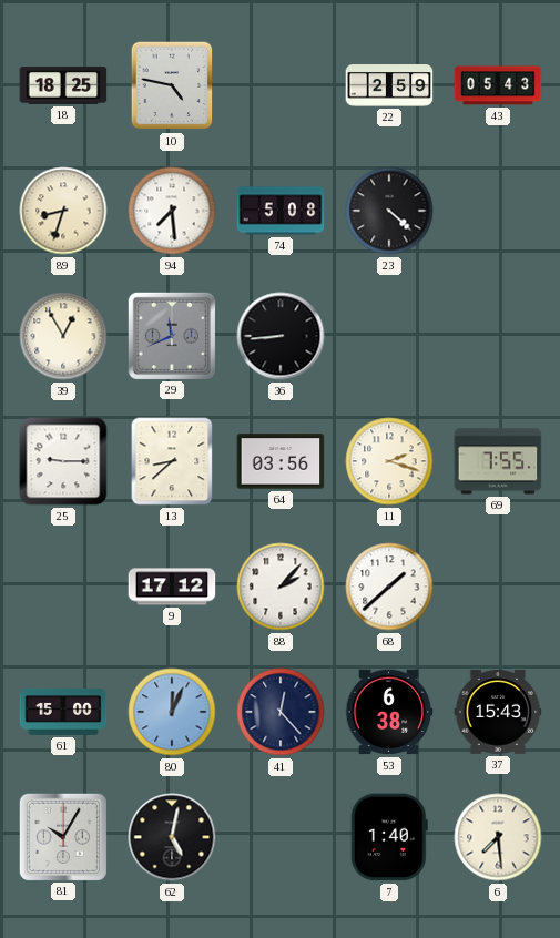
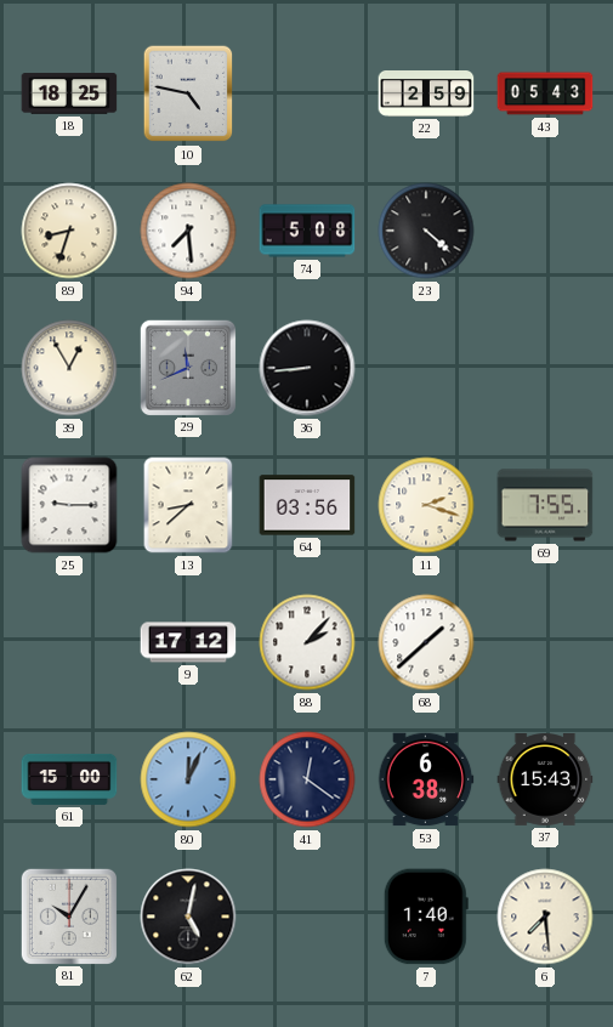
41: 12:23 -> 12:21
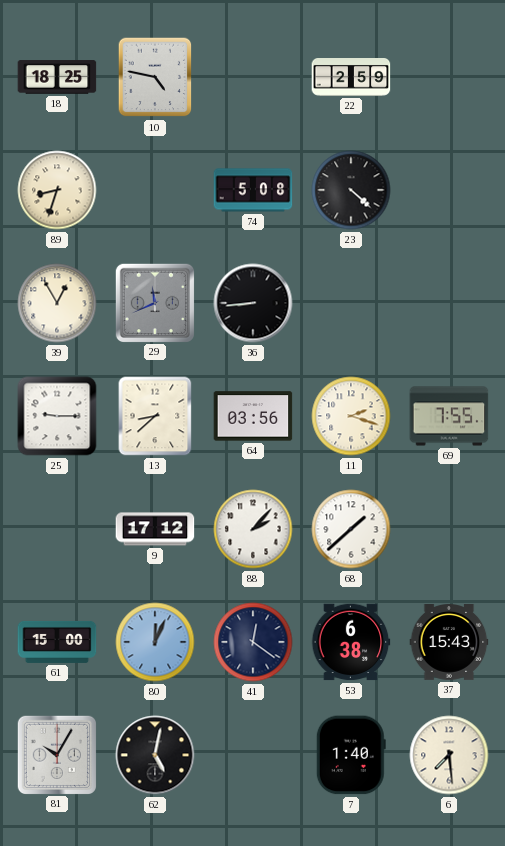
43: 05:43 -> none
94: 7:29 -> none
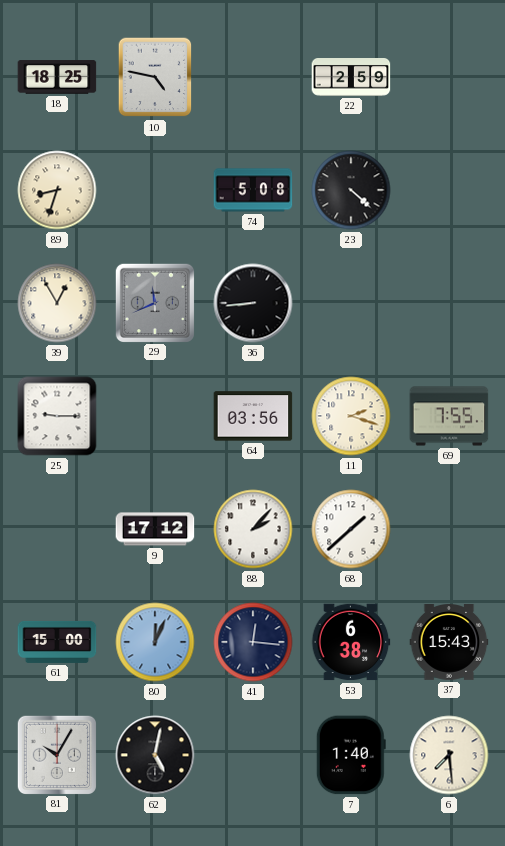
13: 8:38 -> none
41: 12:21 -> 12:16
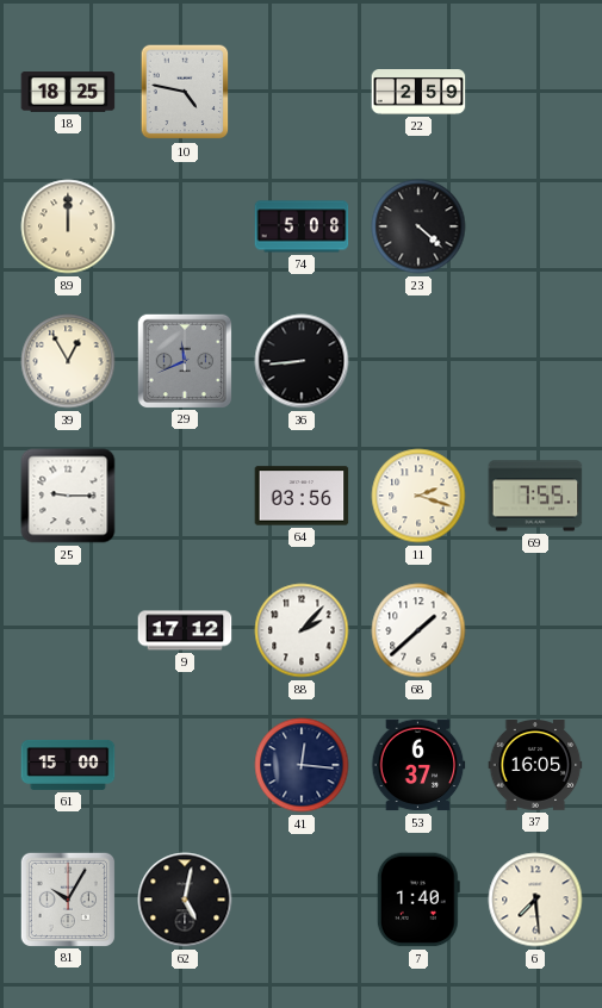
89: 8:33 -> 12:00
80: 12:04 -> none
53: 6:38 -> 6:37
37: 15:43 -> 16:05
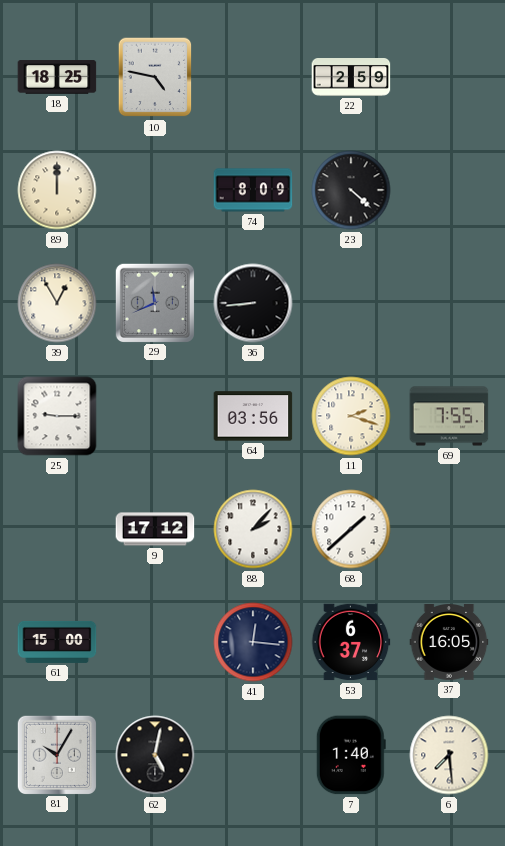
74: 5:08 -> 8:09
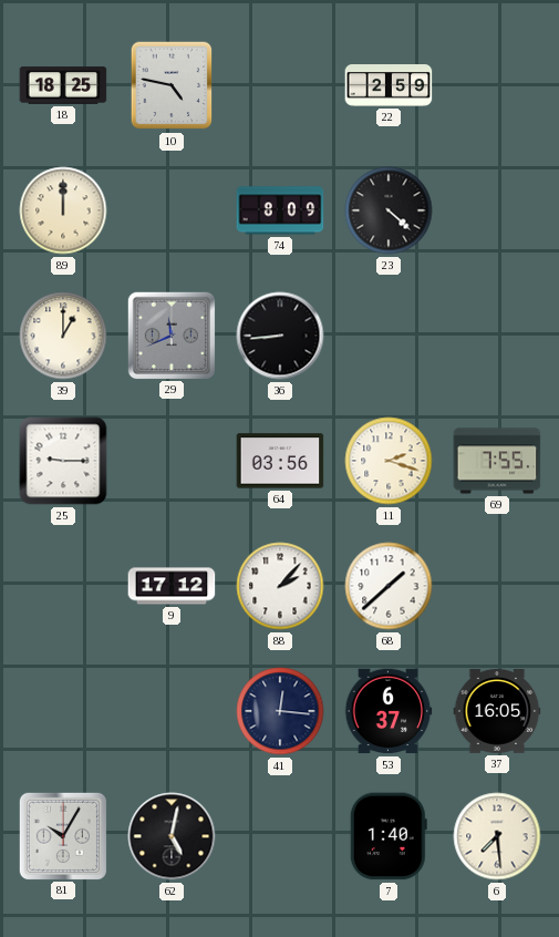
39: 12:55 -> 1:00
61: 15:00 -> none
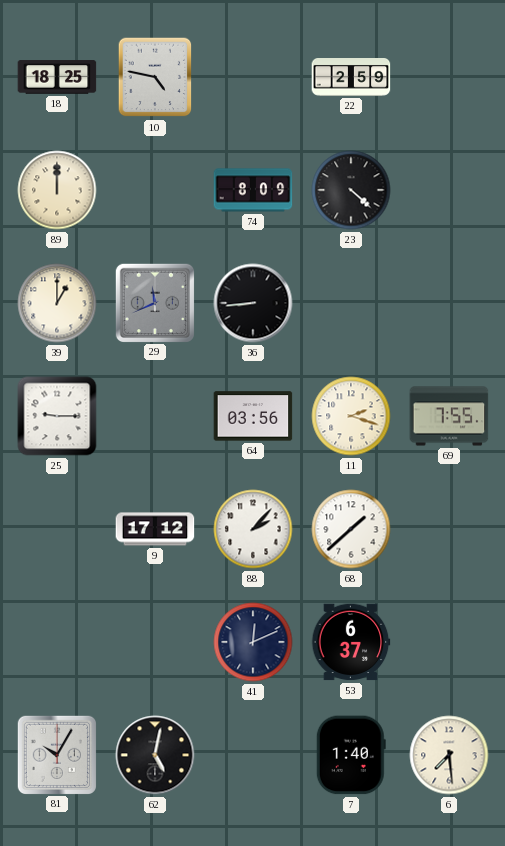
41: 12:16 -> 12:11
37: 16:05 -> none
